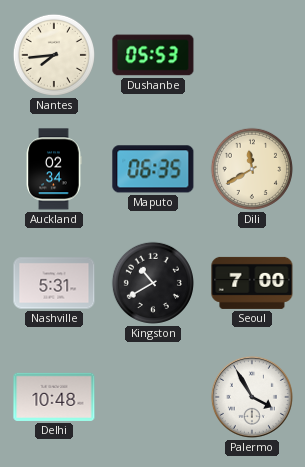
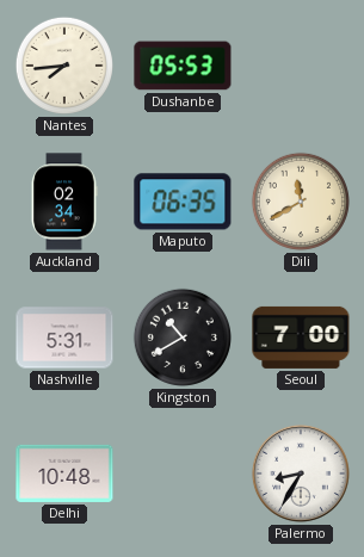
Palermo: 3:55 -> 8:35
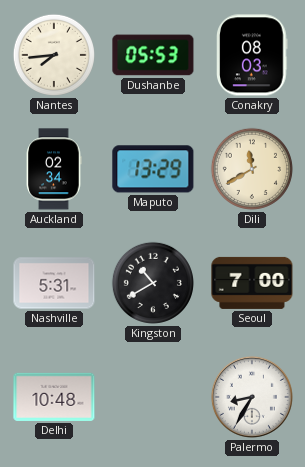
Conakry: none -> 08:03
Maputo: 06:35 -> 13:29
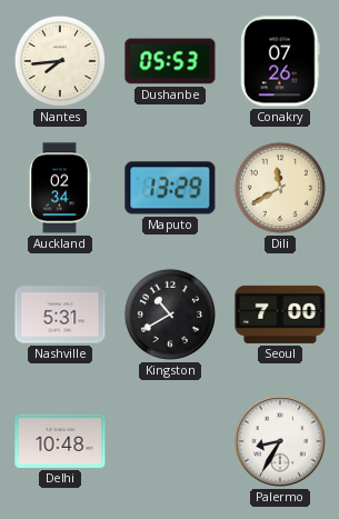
Conakry: 08:03 -> 07:26
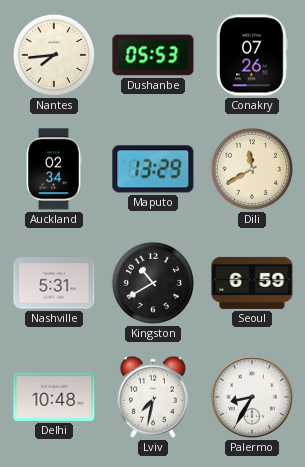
Seoul: 7:00 -> 6:59
Lviv: none -> 7:32
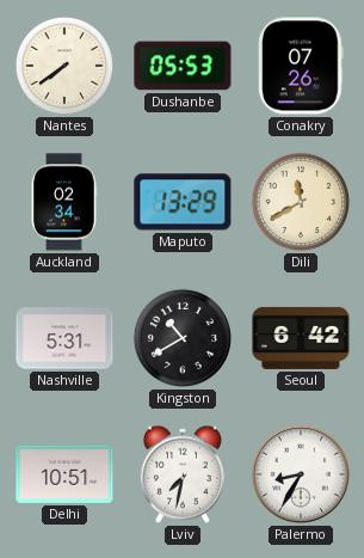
Nantes: 7:44 -> 7:39
Seoul: 6:59 -> 6:42
Delhi: 10:48 -> 10:51
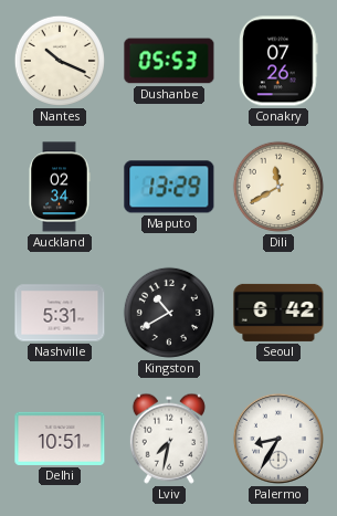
Nantes: 7:39 -> 10:19
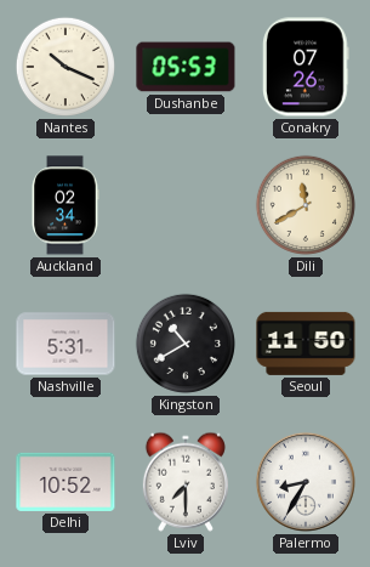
Maputo: 13:29 -> none
Seoul: 6:42 -> 11:50
Delhi: 10:51 -> 10:52
Lviv: 7:32 -> 7:30
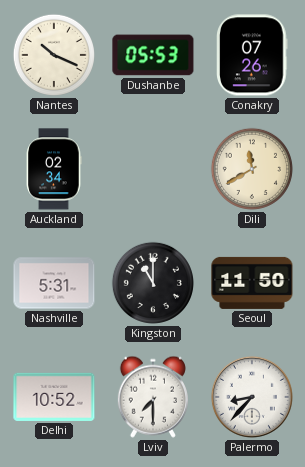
Kingston: 10:40 -> 11:00
Palermo: 8:35 -> 8:37
